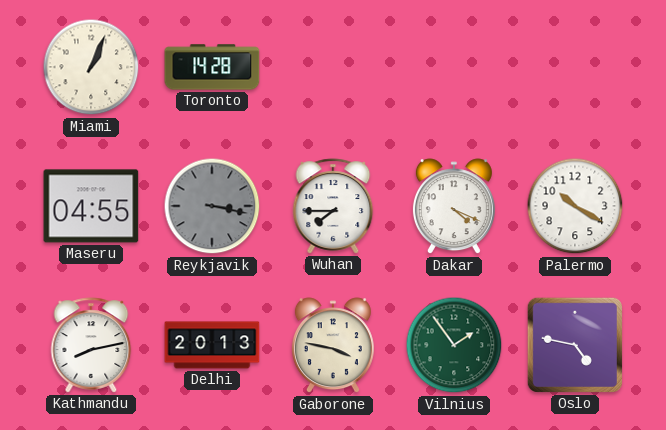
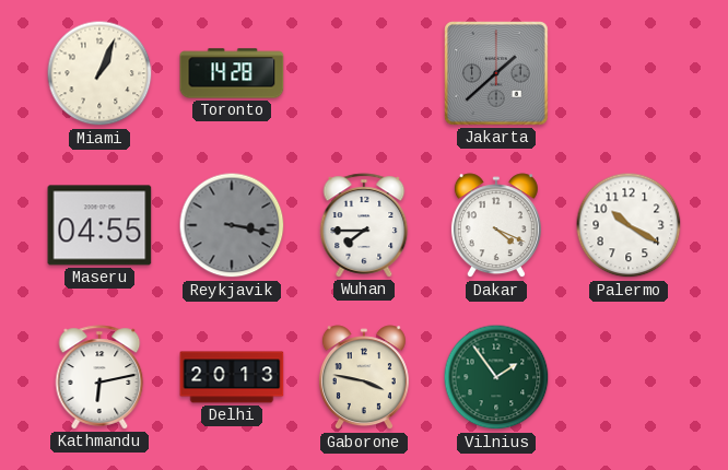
Jakarta: none -> 1:38
Kathmandu: 8:13 -> 6:13
Oslo: 4:47 -> none
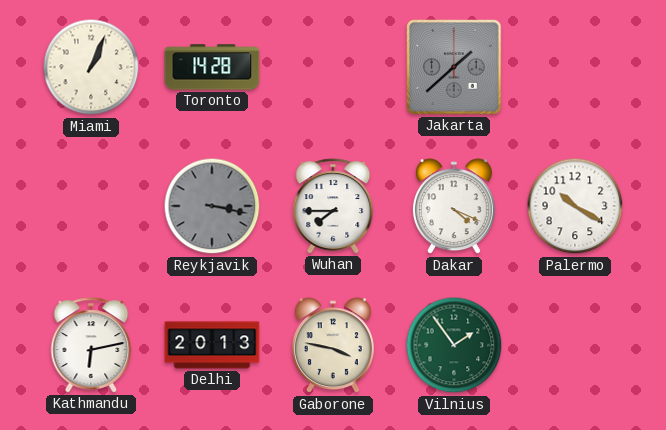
Maseru: 04:55 -> none
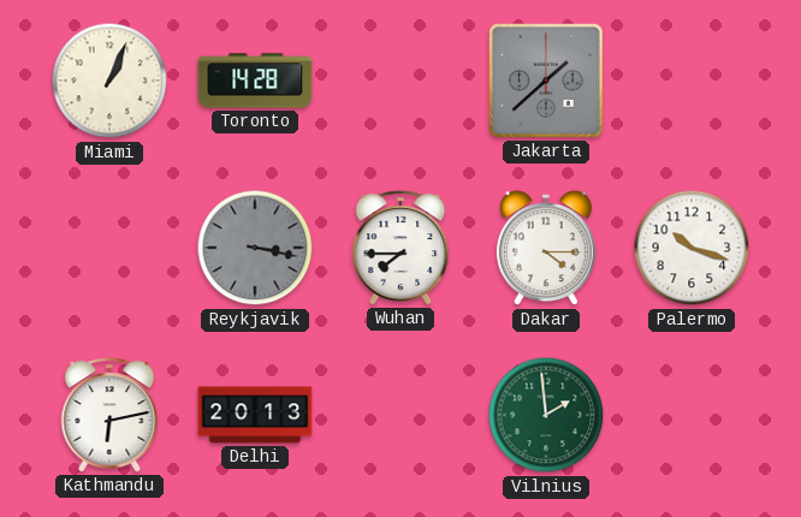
Dakar: 4:19 -> 4:15
Palermo: 10:20 -> 10:18
Gaborone: 3:47 -> none
Vilnius: 1:54 -> 1:59
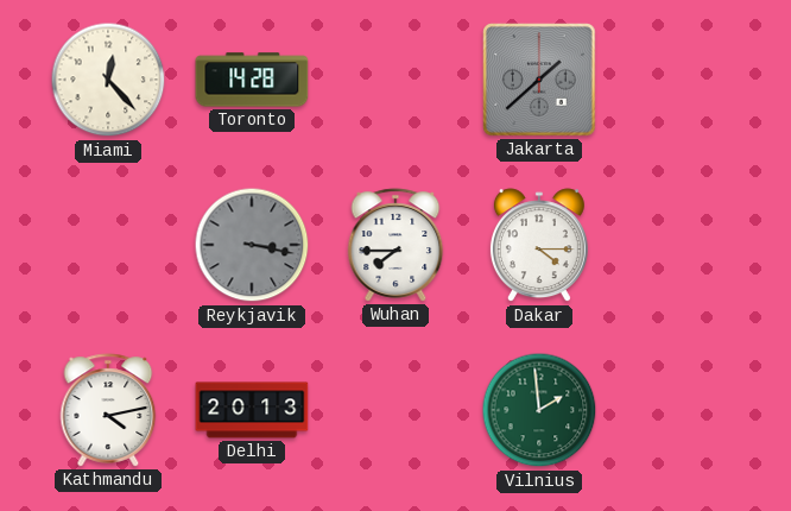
Miami: 1:04 -> 12:23
Palermo: 10:18 -> none
Kathmandu: 6:13 -> 4:13
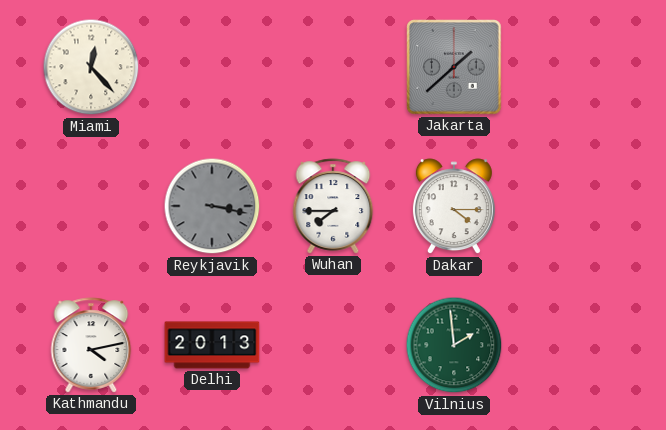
Toronto: 14:28 -> none
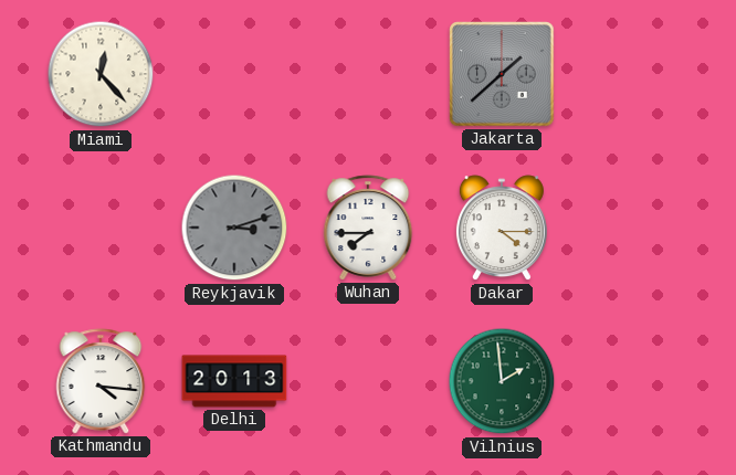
Reykjavik: 3:17 -> 3:12
Kathmandu: 4:13 -> 4:16
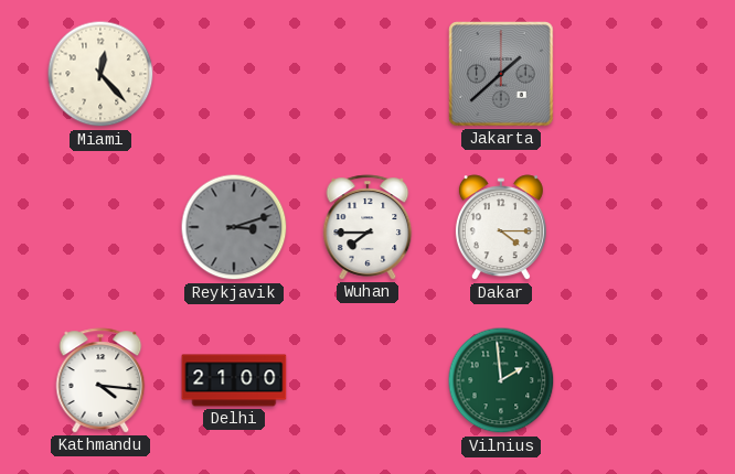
Delhi: 20:13 -> 21:00
